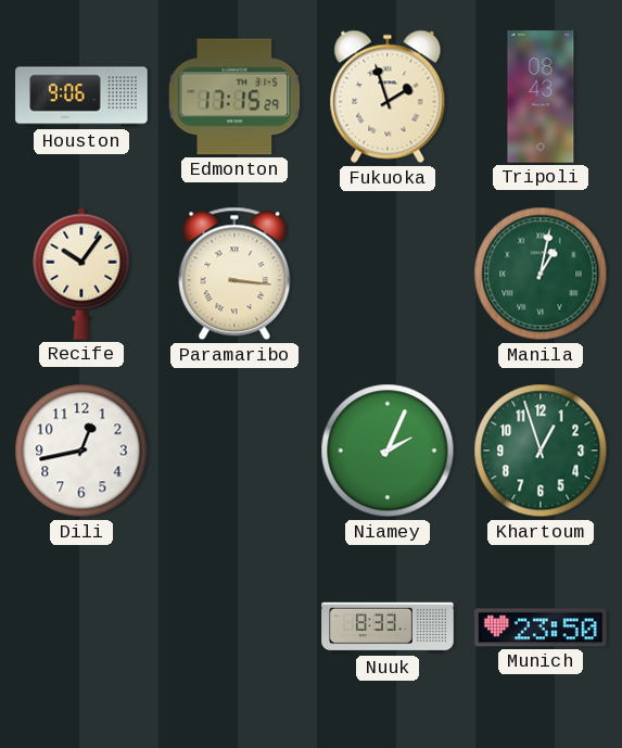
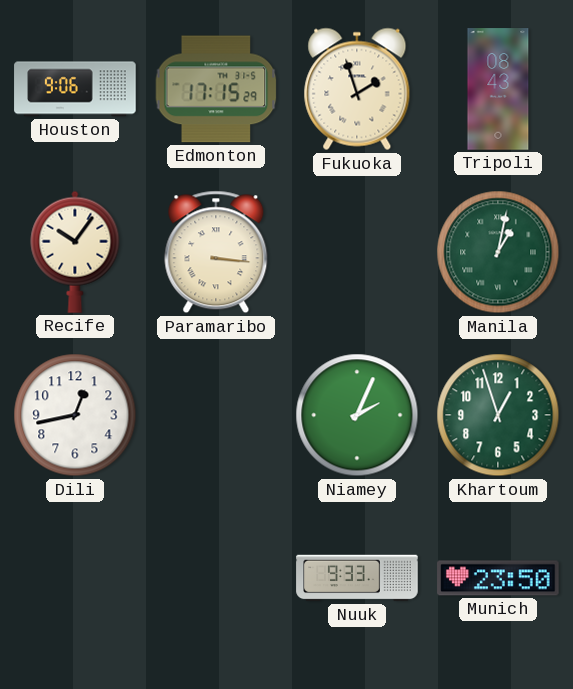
Nuuk: 8:33 -> 9:33
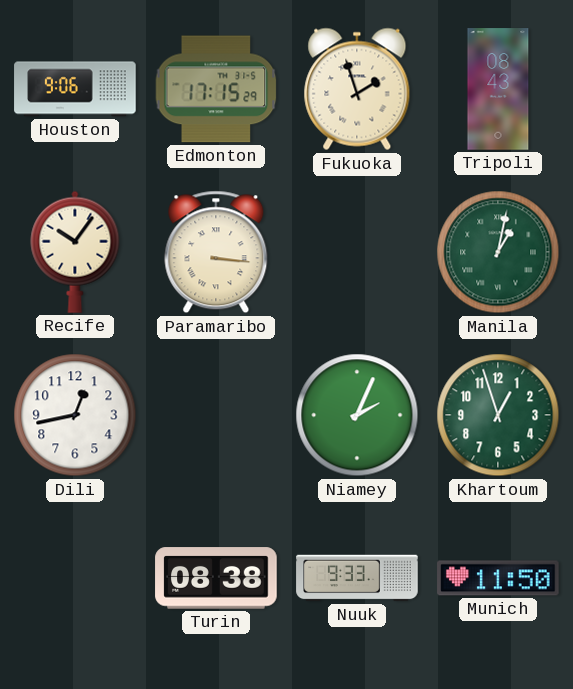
Turin: none -> 08:38
Munich: 23:50 -> 11:50
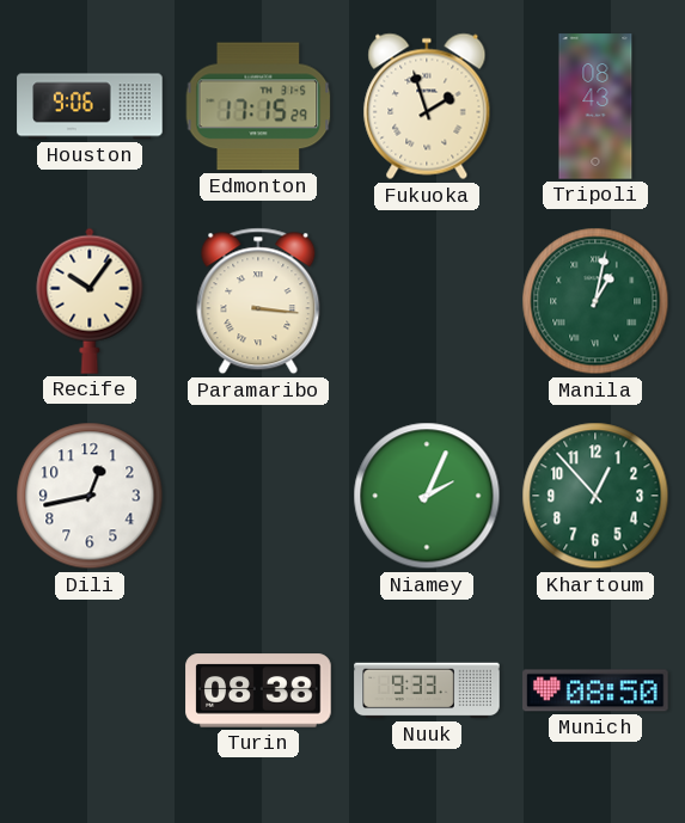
Khartoum: 12:57 -> 12:53
Munich: 11:50 -> 08:50
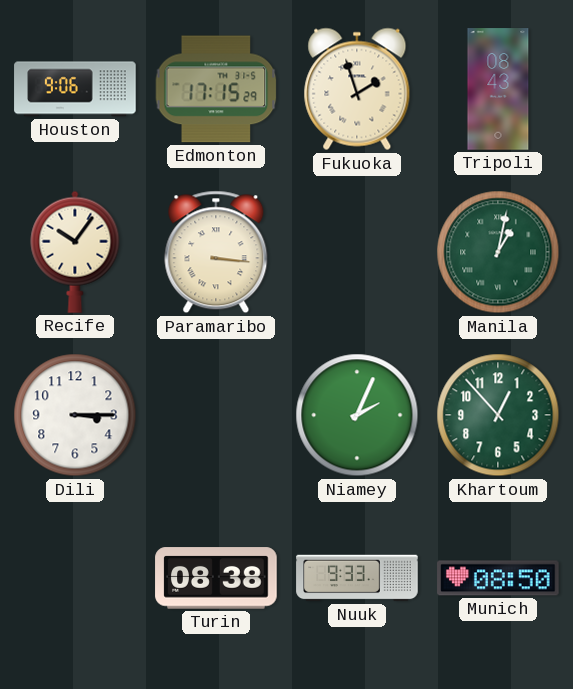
Dili: 12:43 -> 3:15
